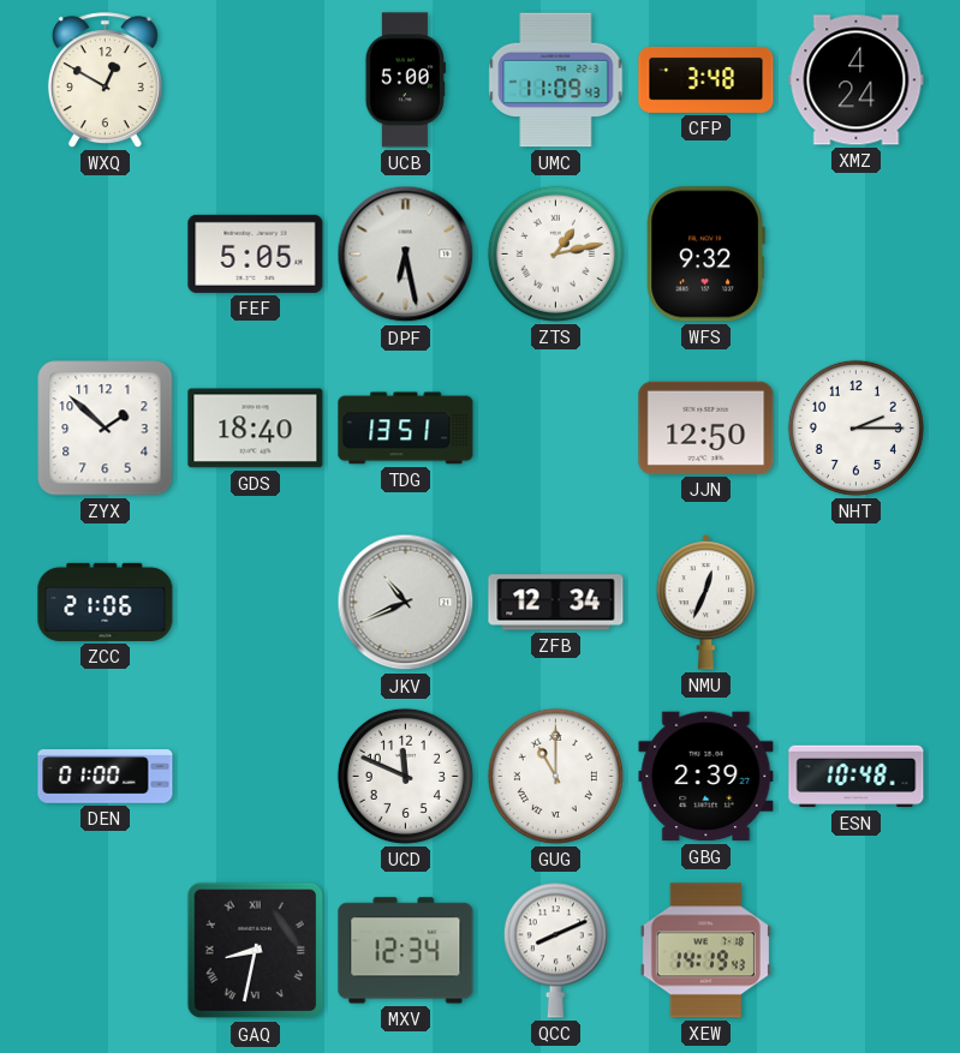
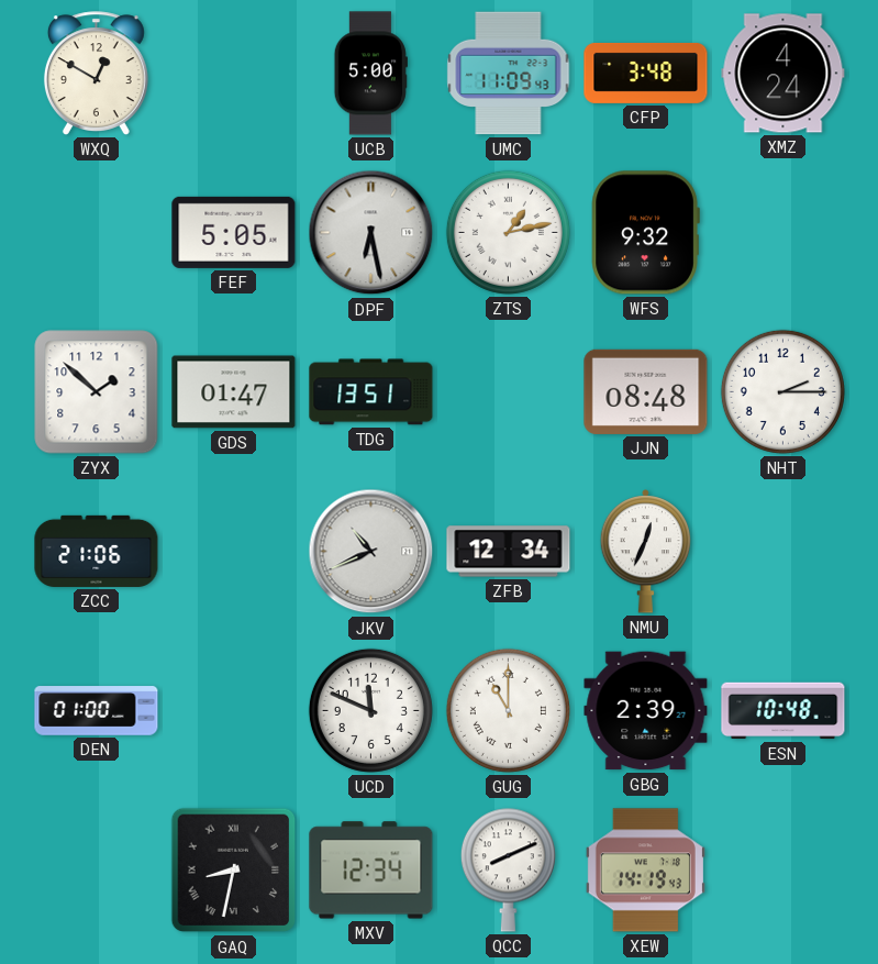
GDS: 18:40 -> 01:47
JJN: 12:50 -> 08:48
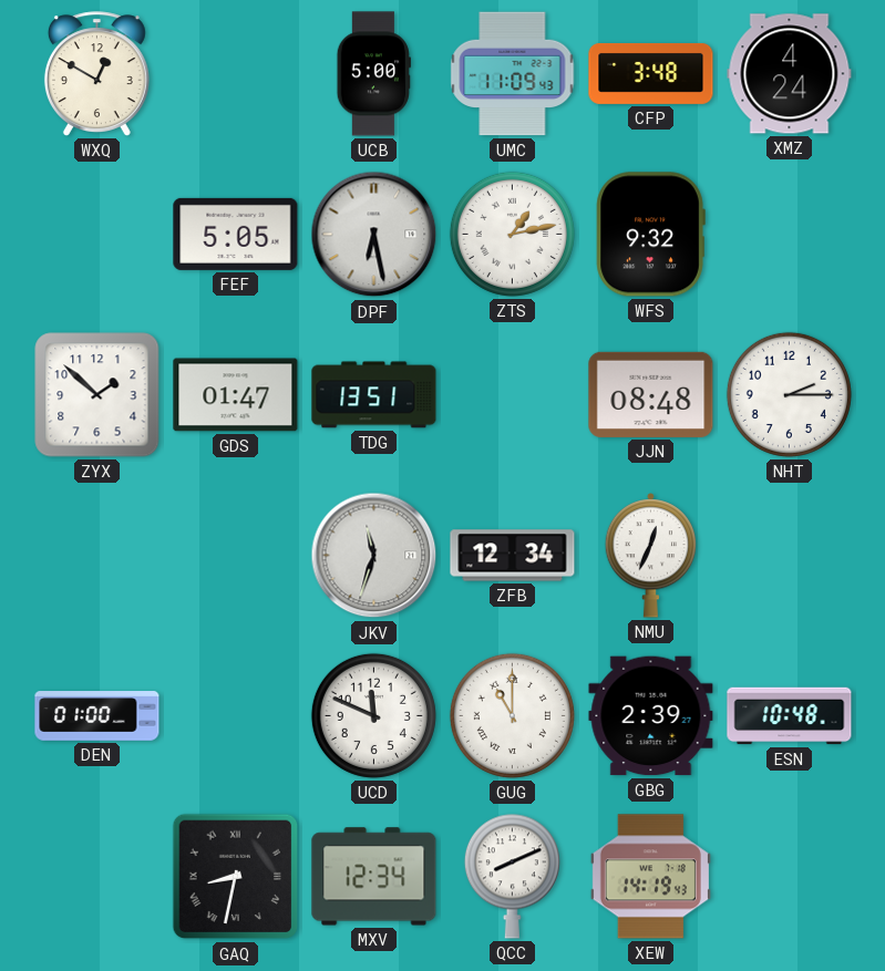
ZCC: 21:06 -> none
JKV: 10:41 -> 11:33
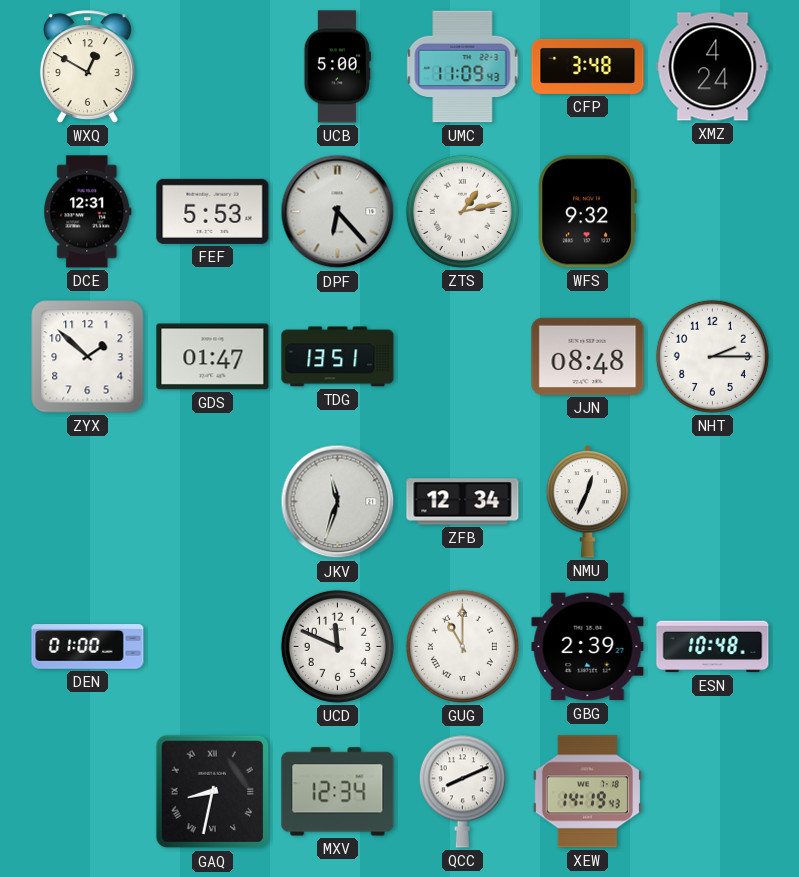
DCE: none -> 12:31
FEF: 5:05 -> 5:53
DPF: 6:28 -> 6:23
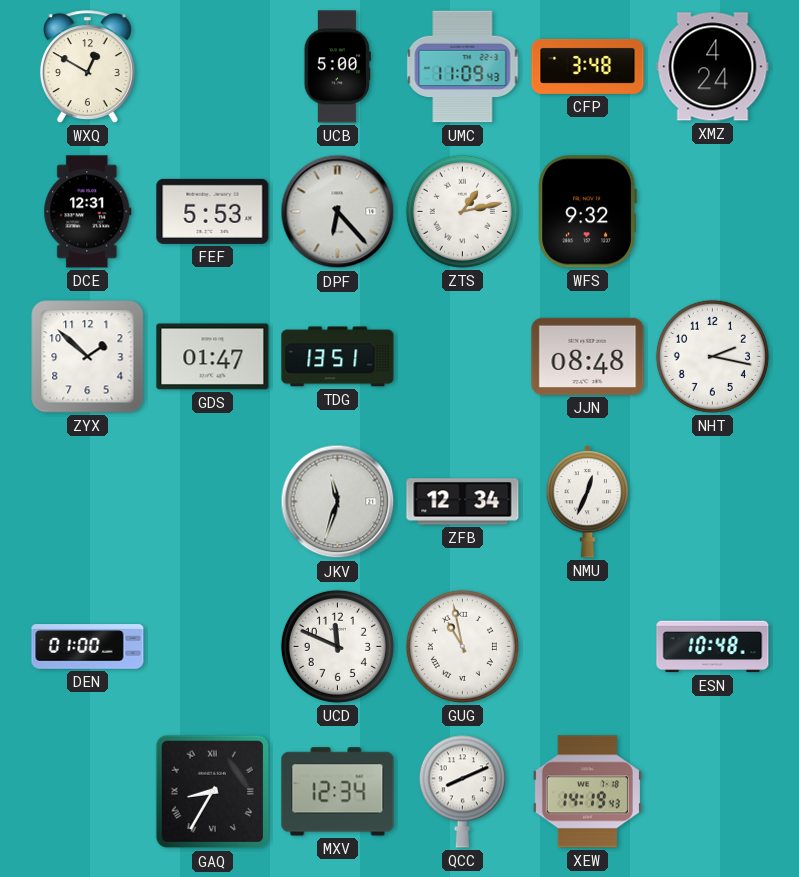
NHT: 2:15 -> 2:17
GUG: 11:00 -> 10:58
GBG: 2:39 -> none
GAQ: 8:32 -> 8:35
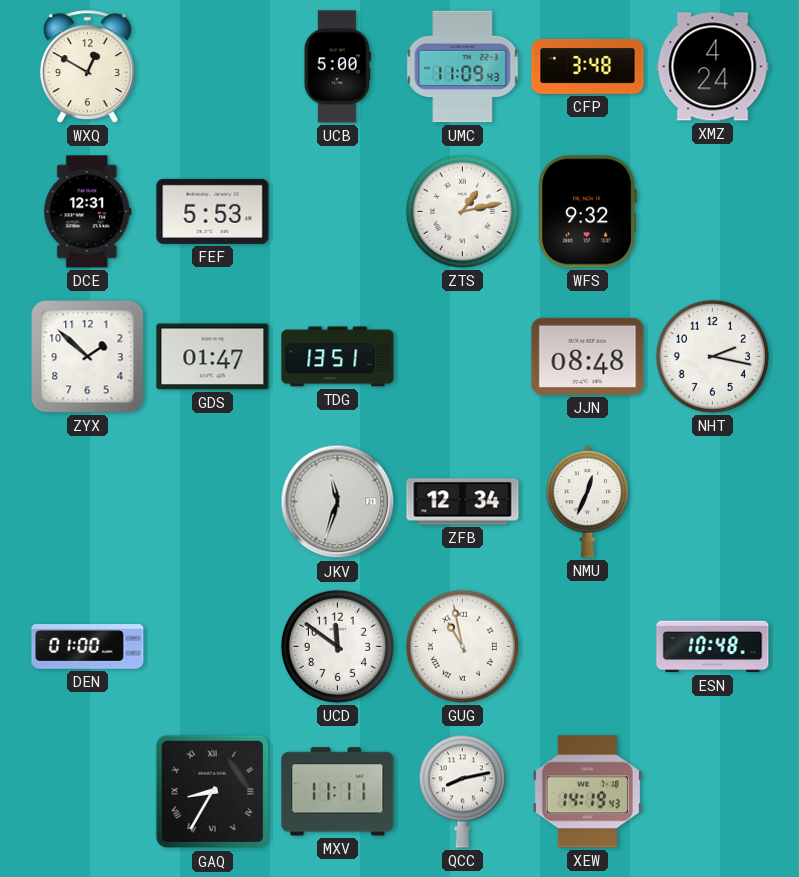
DPF: 6:23 -> none
UCD: 11:49 -> 11:51
MXV: 12:34 -> 11:11
QCC: 8:11 -> 8:13
